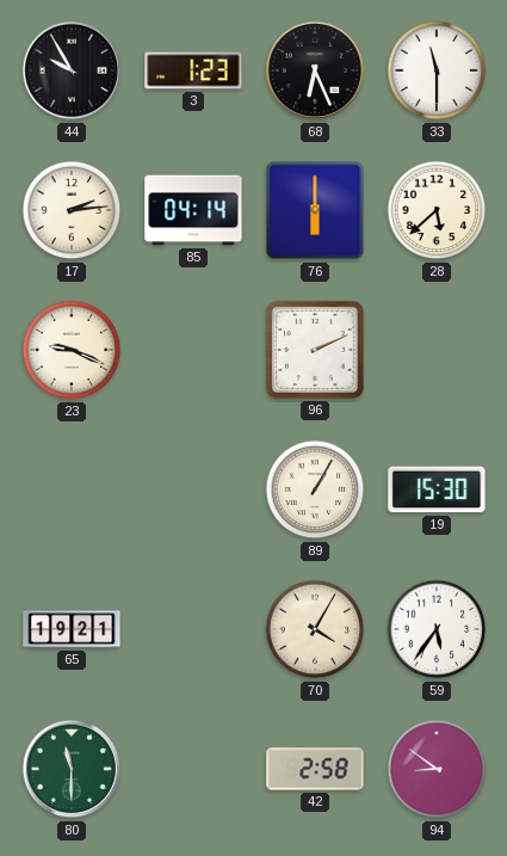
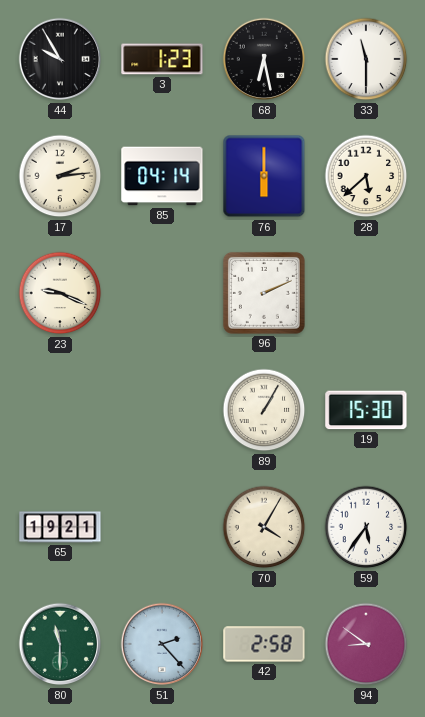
68: 6:26 -> 6:28
51: none -> 2:23
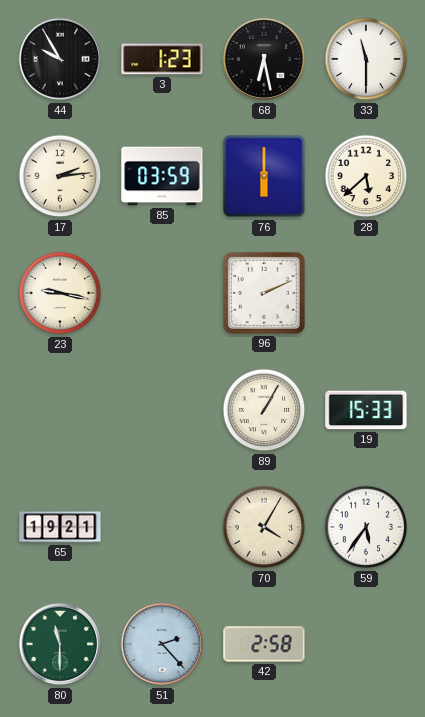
85: 04:14 -> 03:59
23: 9:19 -> 9:17
19: 15:30 -> 15:33
94: 8:51 -> none
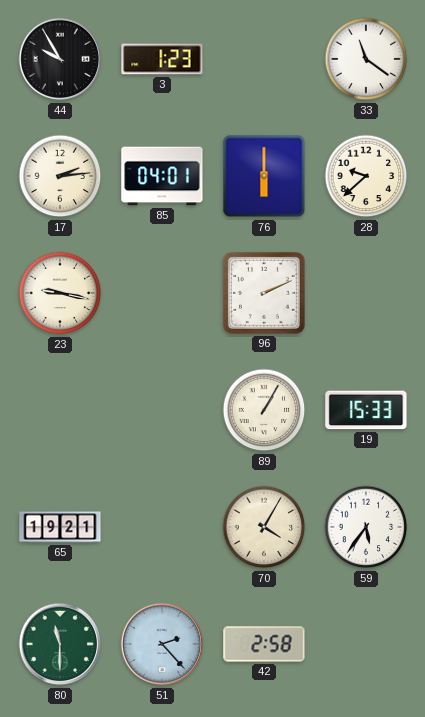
68: 6:28 -> none
33: 11:30 -> 11:21
85: 03:59 -> 04:01
28: 5:38 -> 9:38
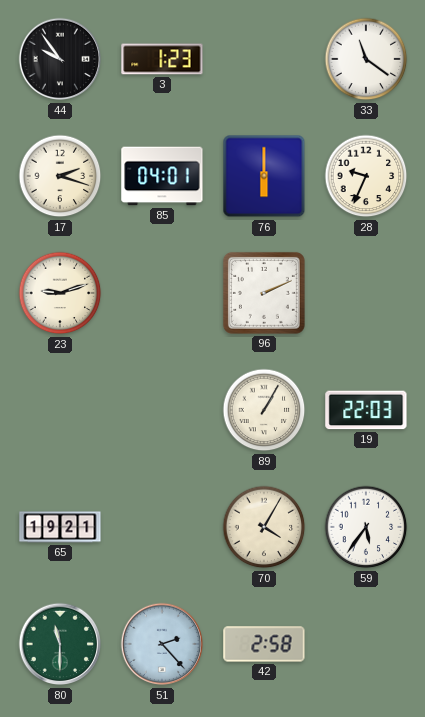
44: 9:55 -> 9:54
17: 2:14 -> 2:18
28: 9:38 -> 9:34
23: 9:17 -> 9:12
19: 15:33 -> 22:03
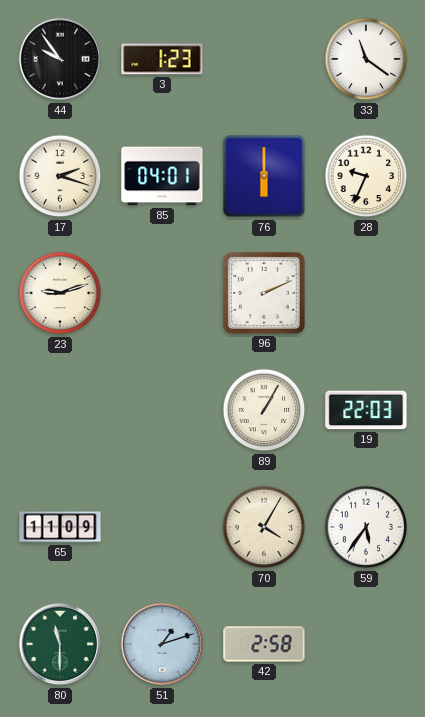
65: 19:21 -> 11:09
51: 2:23 -> 1:12
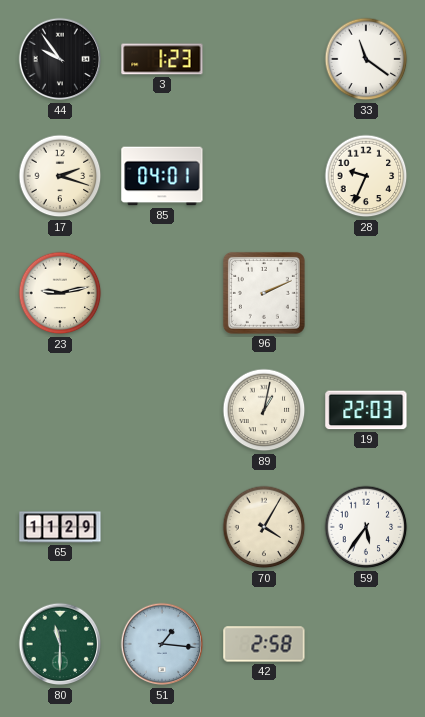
76: 6:00 -> none
23: 9:12 -> 9:13
89: 1:05 -> 1:02
65: 11:09 -> 11:29
51: 1:12 -> 1:16
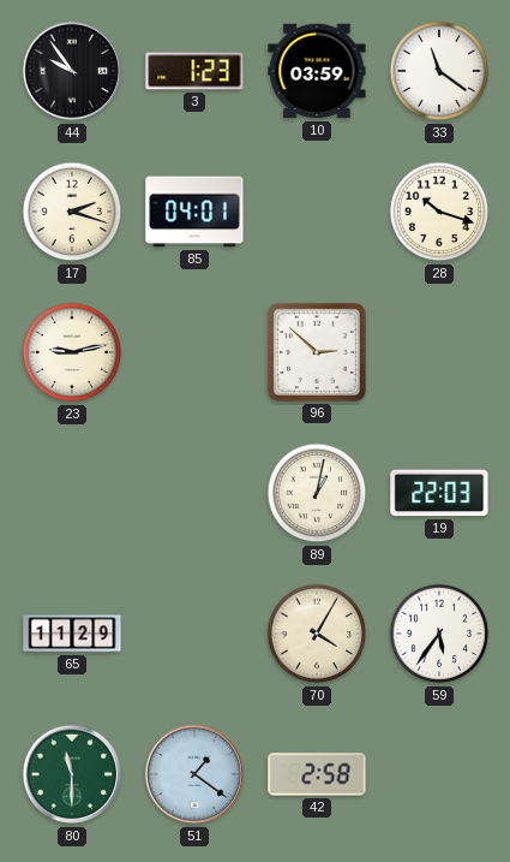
10: none -> 03:59
28: 9:34 -> 10:18
96: 2:11 -> 2:52
51: 1:16 -> 1:21
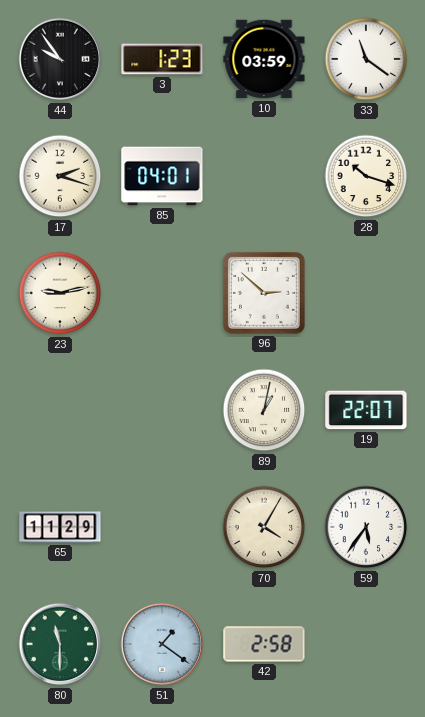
19: 22:03 -> 22:07
